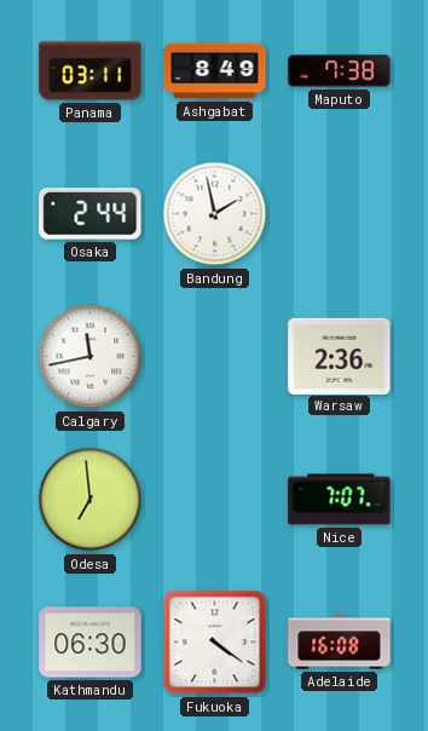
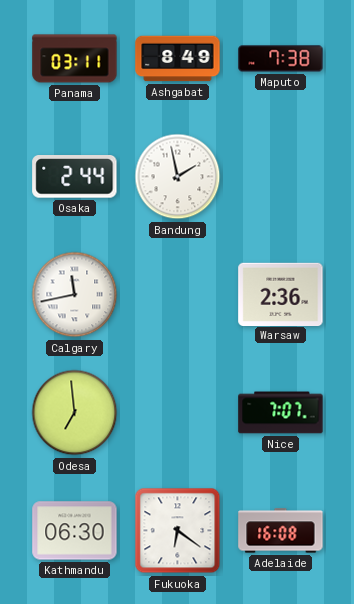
Fukuoka: 4:21 -> 6:21
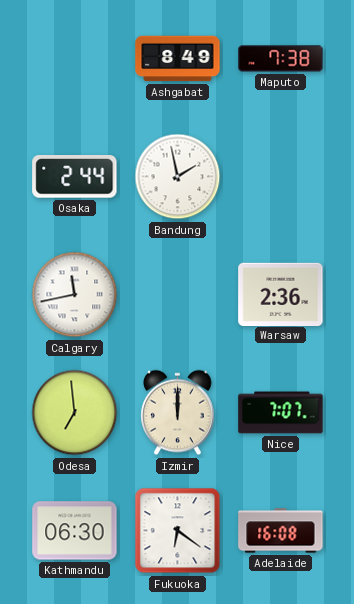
Panama: 03:11 -> none
Izmir: none -> 12:00
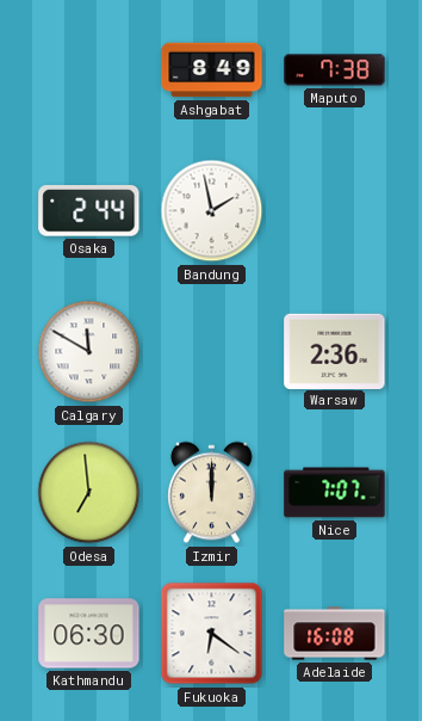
Calgary: 11:43 -> 11:50
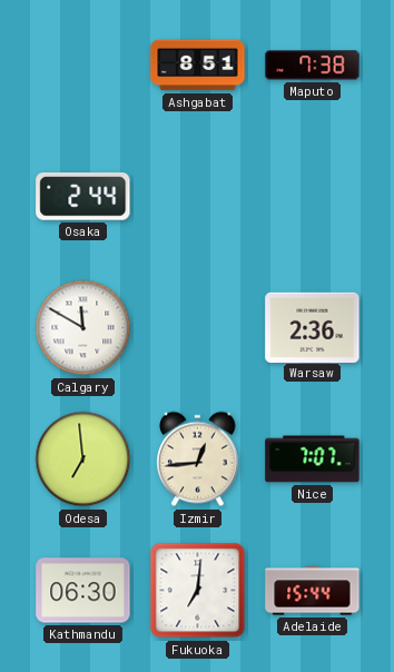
Ashgabat: 8:49 -> 8:51
Bandung: 1:58 -> none
Izmir: 12:00 -> 12:44
Fukuoka: 6:21 -> 7:01
Adelaide: 16:08 -> 15:44
